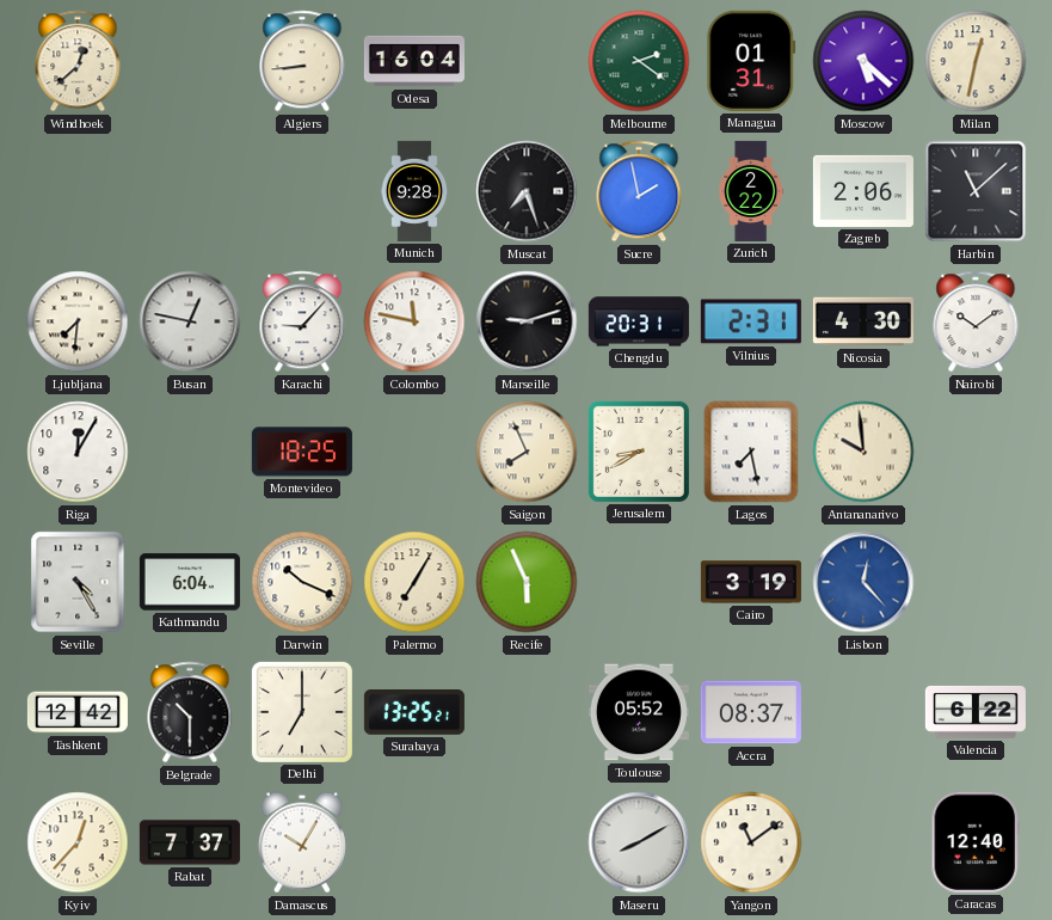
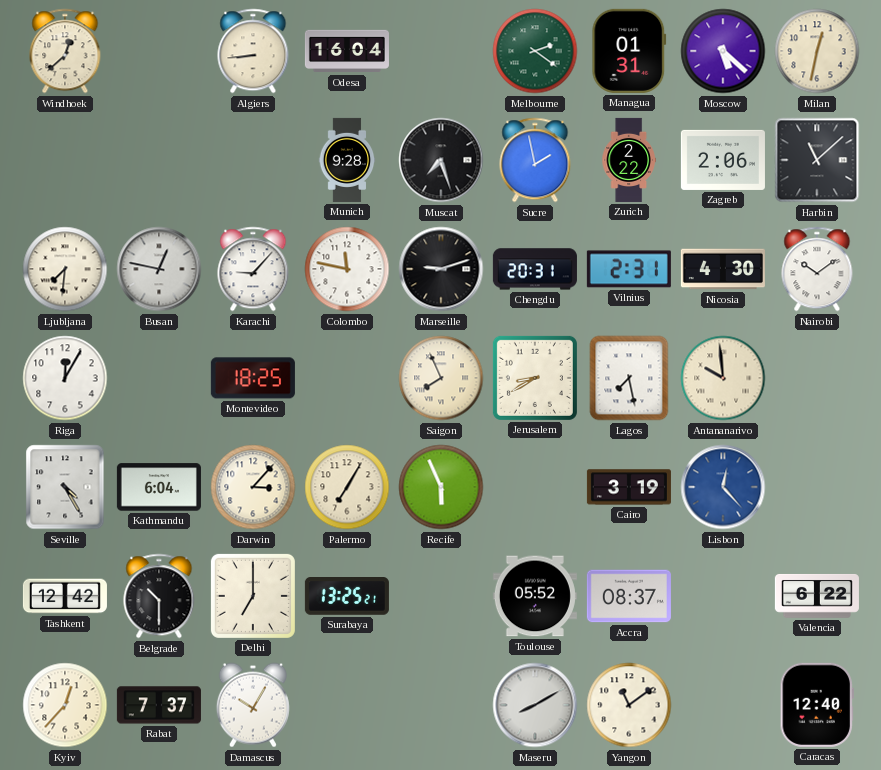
Darwin: 10:19 -> 3:07
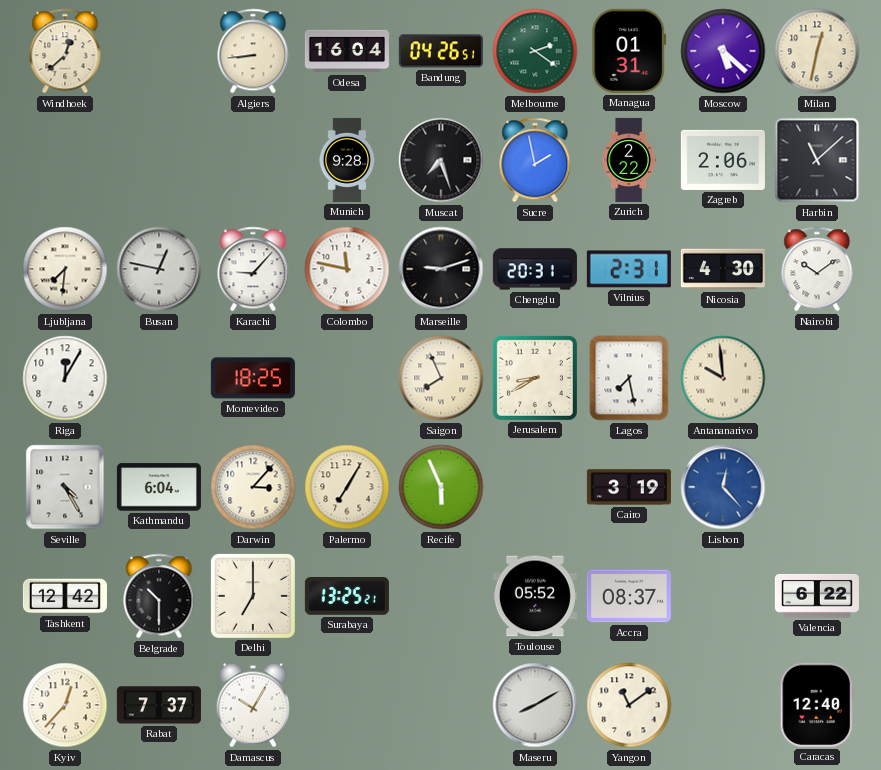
Bandung: none -> 04:26
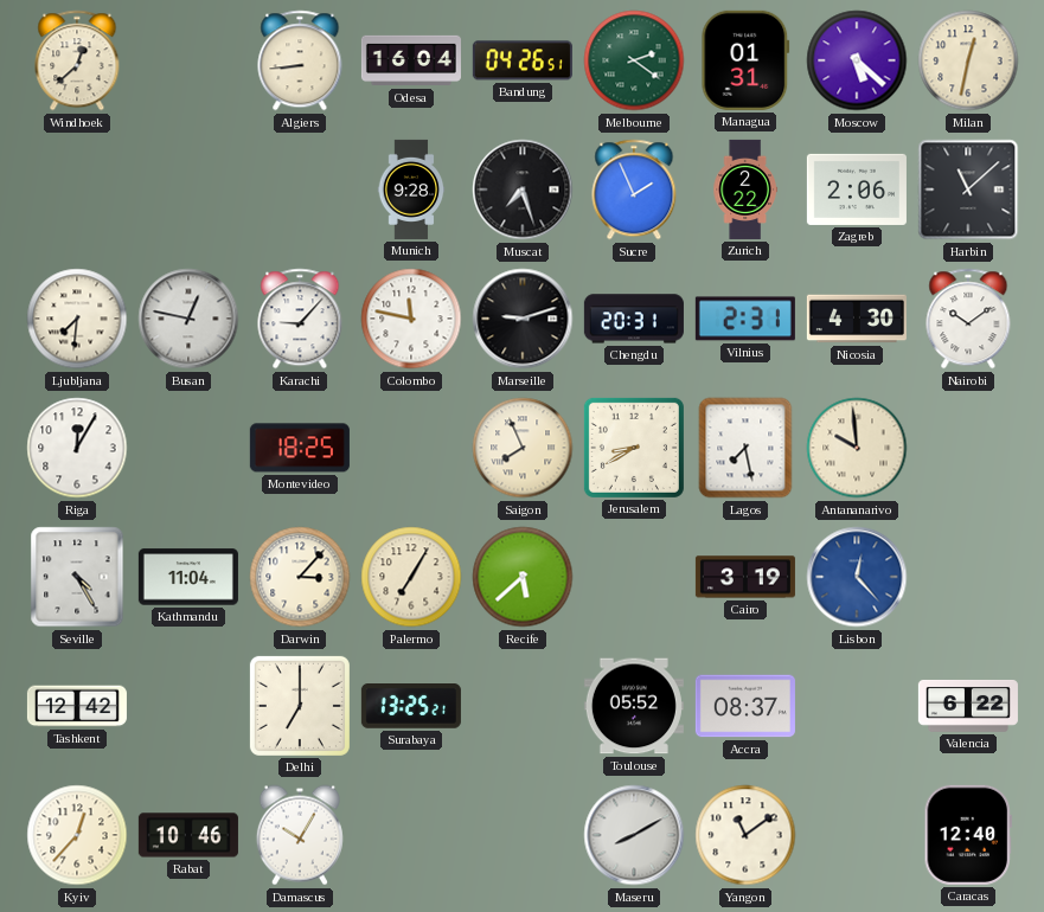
Sucre: 1:58 -> 1:56
Kathmandu: 6:04 -> 11:04
Recife: 5:56 -> 5:38
Belgrade: 10:30 -> none
Rabat: 7:37 -> 10:46
